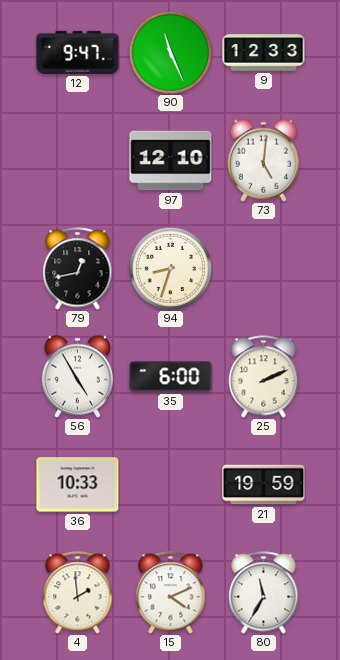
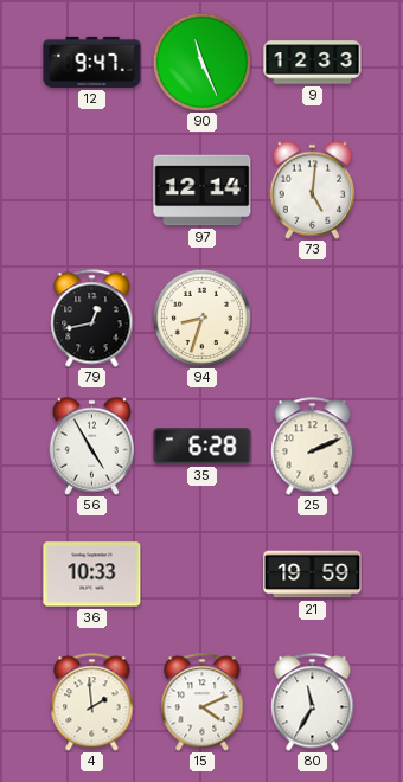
97: 12:10 -> 12:14
35: 6:00 -> 6:28
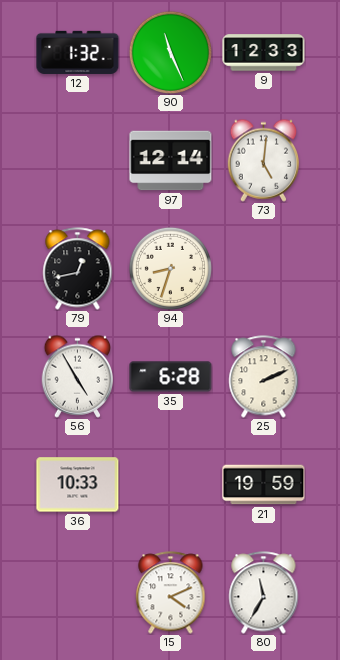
12: 9:47 -> 1:32
4: 1:59 -> none
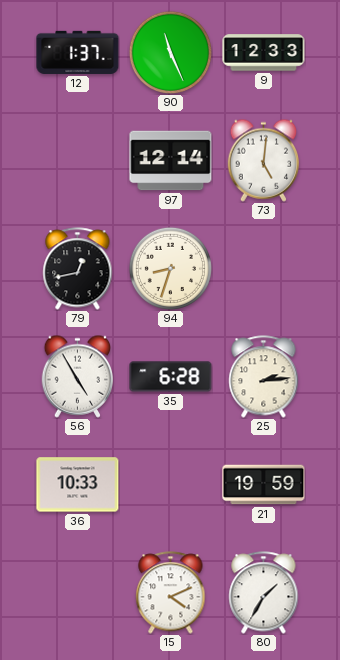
12: 1:32 -> 1:37
25: 2:11 -> 2:14
80: 11:35 -> 1:35
